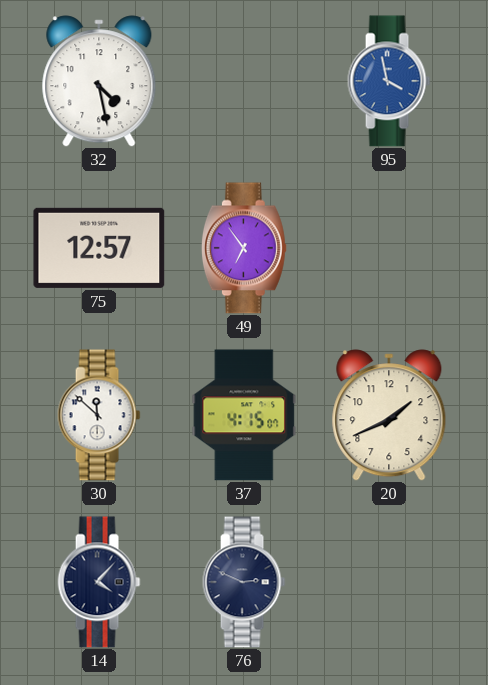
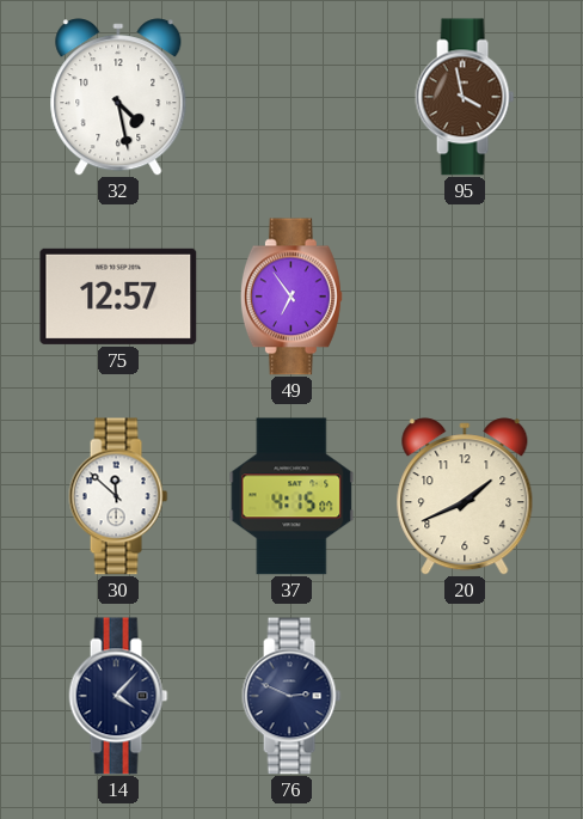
95 dial: blue -> brown
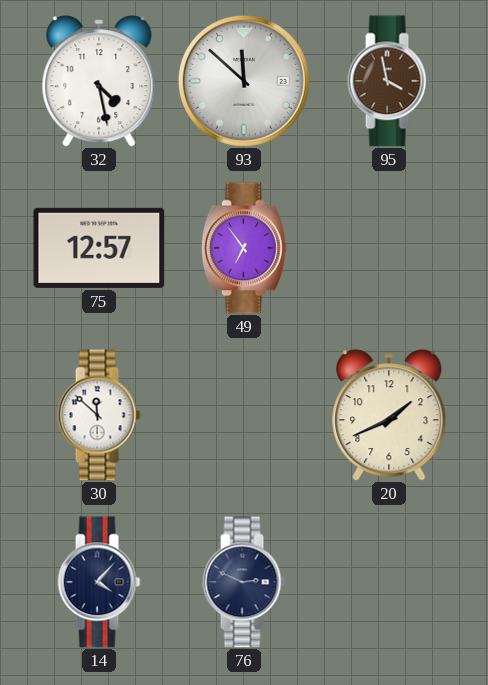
93: none -> 11:52
37: 4:15 -> none
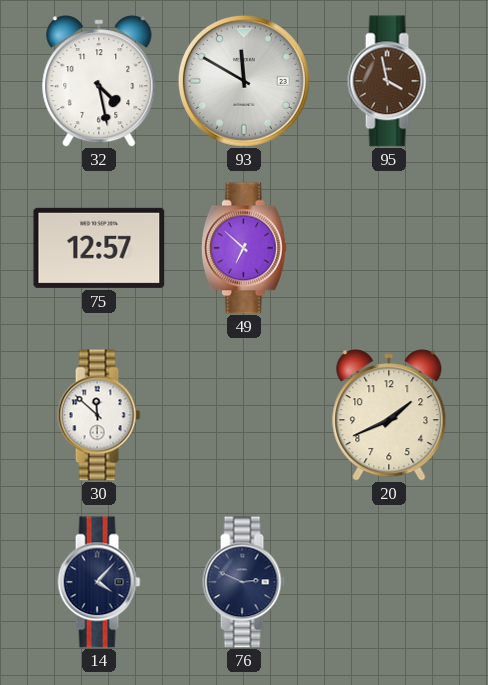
93: 11:52 -> 11:50
49: 6:54 -> 6:52
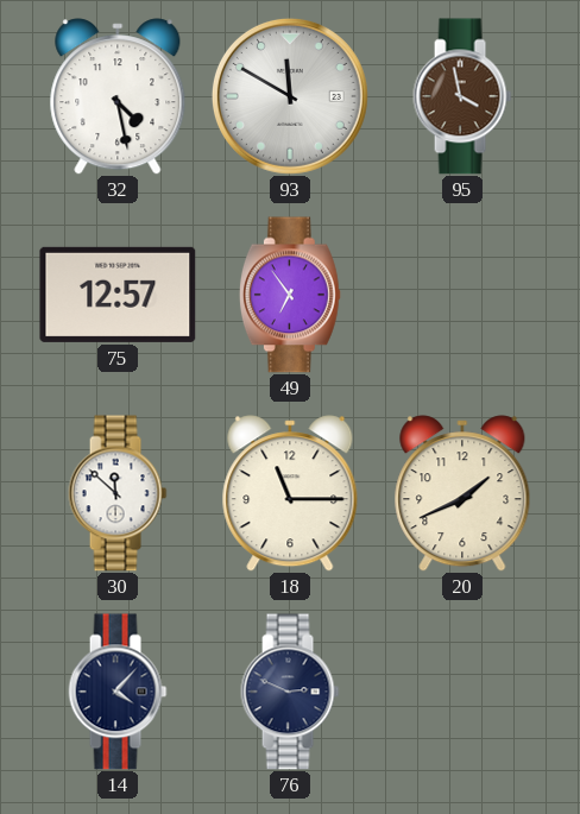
49: 6:52 -> 6:54
18: none -> 11:15
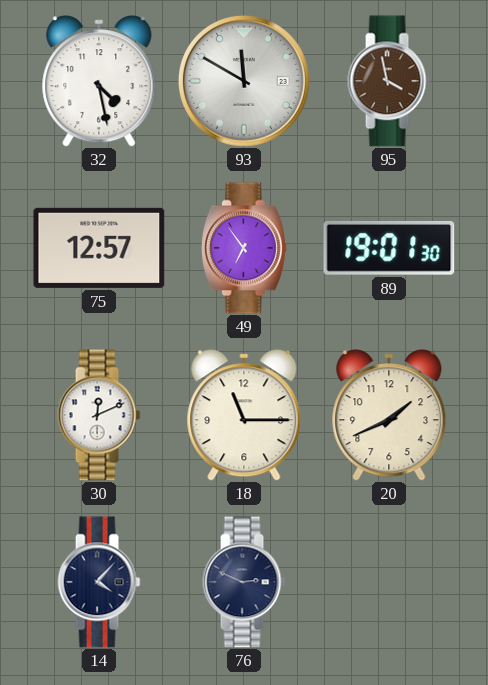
89: none -> 19:01
30: 11:52 -> 12:11
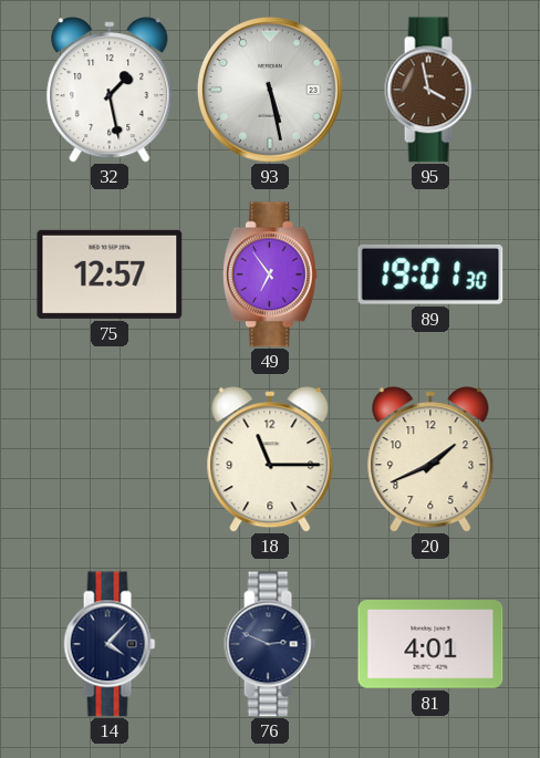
32: 4:28 -> 1:28
93: 11:50 -> 5:28
30: 12:11 -> none
81: none -> 4:01
